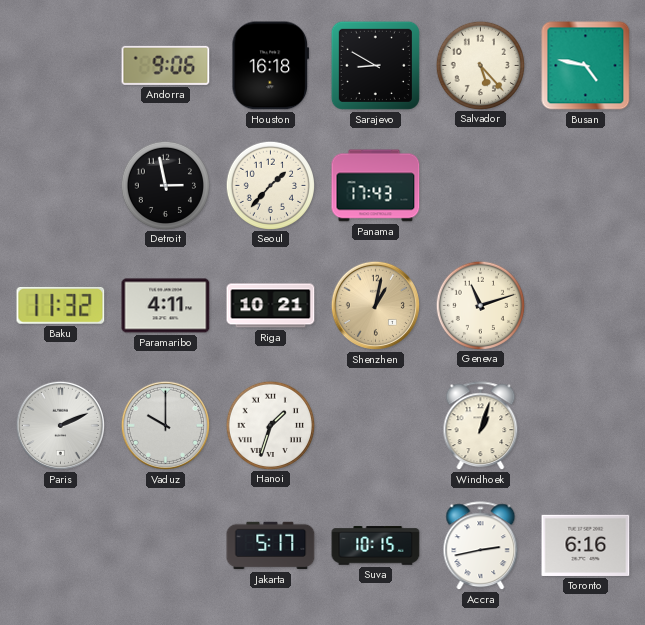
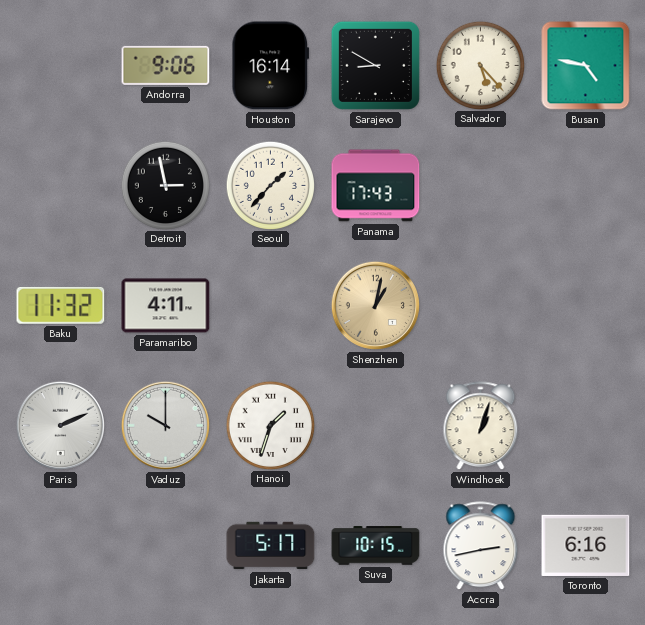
Houston: 16:18 -> 16:14
Riga: 10:21 -> none
Geneva: 11:12 -> none
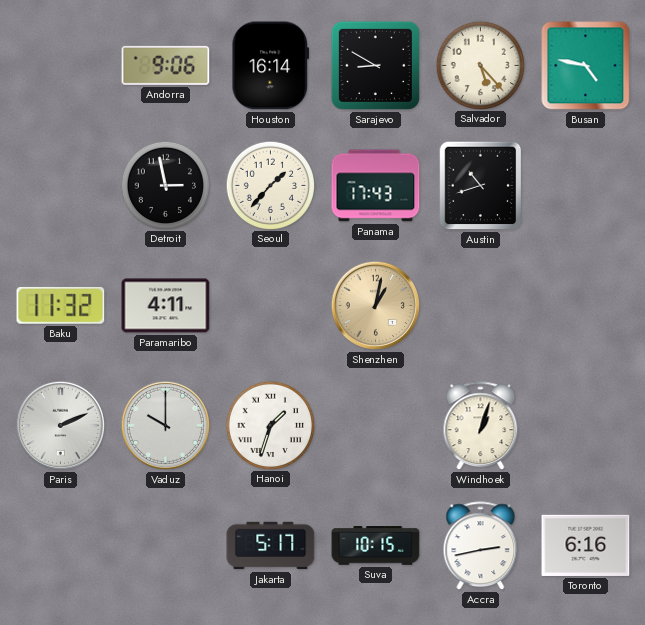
Austin: none -> 10:42
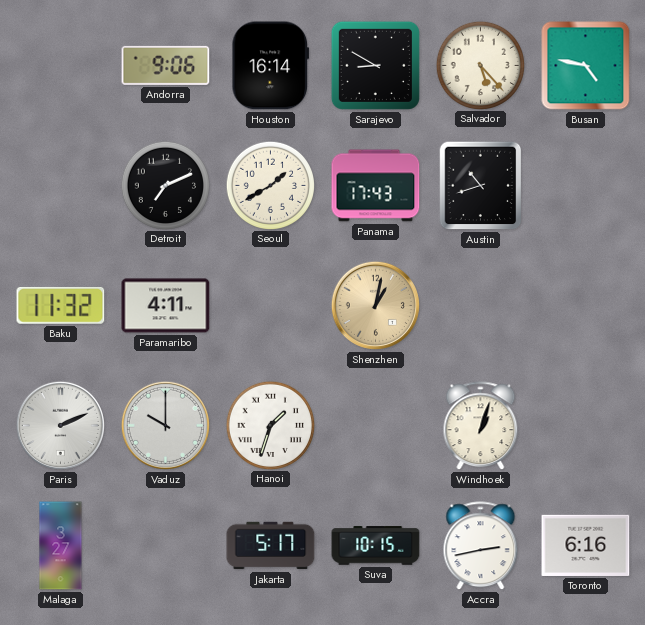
Detroit: 2:58 -> 7:11
Seoul: 1:37 -> 1:40
Malaga: none -> 3:27
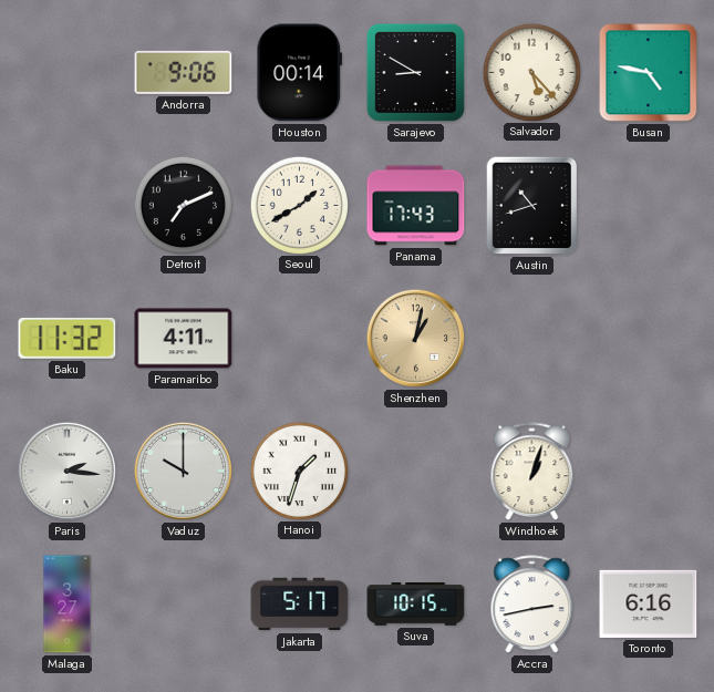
Houston: 16:14 -> 00:14
Paris: 2:11 -> 2:16
